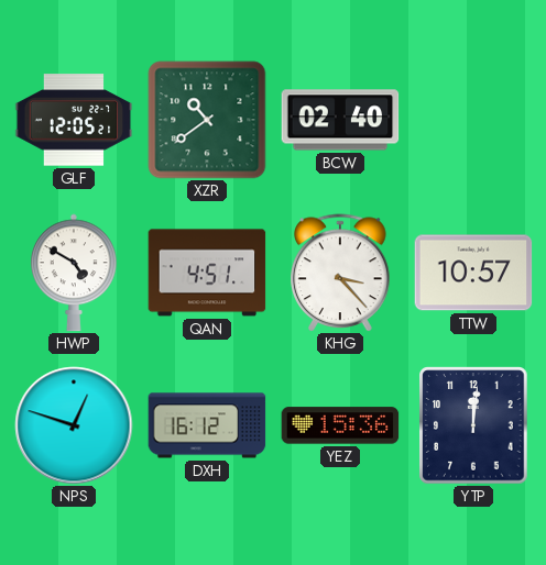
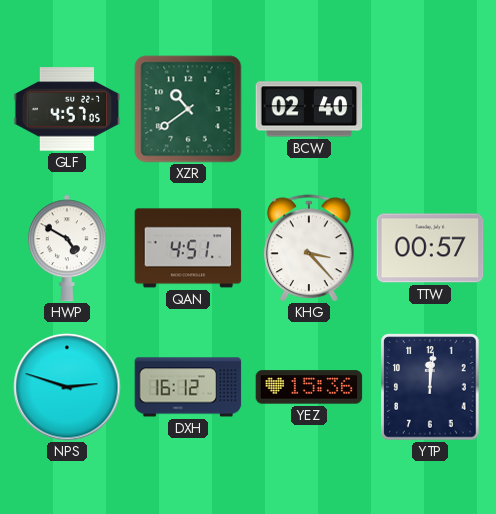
GLF: 12:05 -> 4:57
TTW: 10:57 -> 00:57
NPS: 12:48 -> 2:48
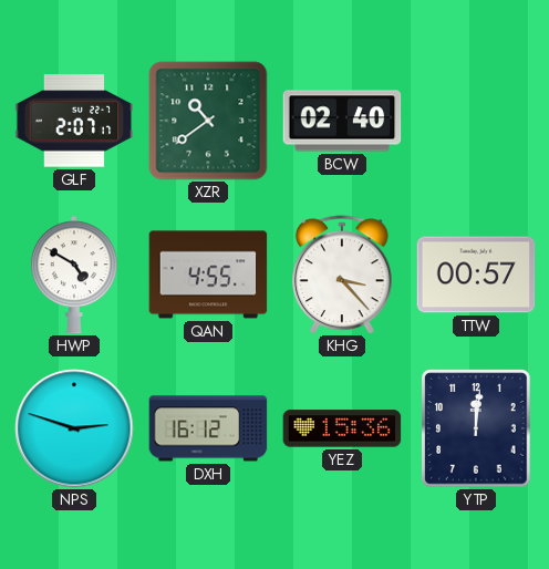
GLF: 4:57 -> 2:07
QAN: 4:51 -> 4:55
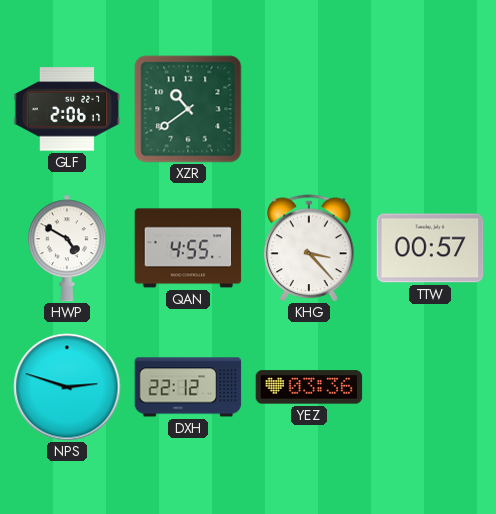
GLF: 2:07 -> 2:06
BCW: 02:40 -> none
DXH: 16:12 -> 22:12
YEZ: 15:36 -> 03:36
YTP: 12:01 -> none
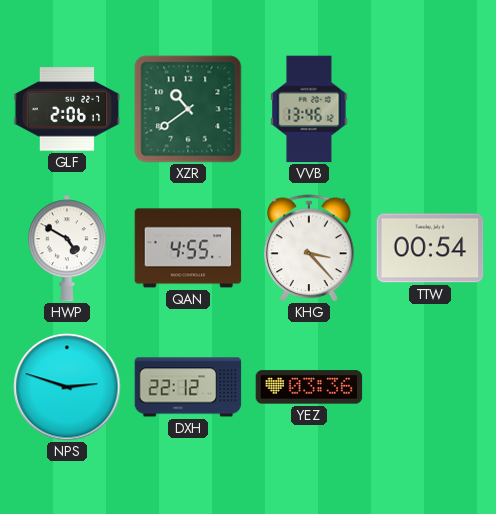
VVB: none -> 13:46
TTW: 00:57 -> 00:54
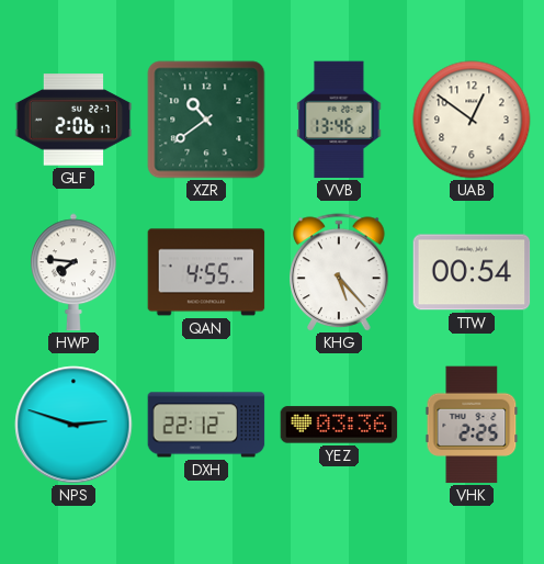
UAB: none -> 12:51
HWP: 4:50 -> 7:46
KHG: 3:23 -> 5:23
VHK: none -> 2:25
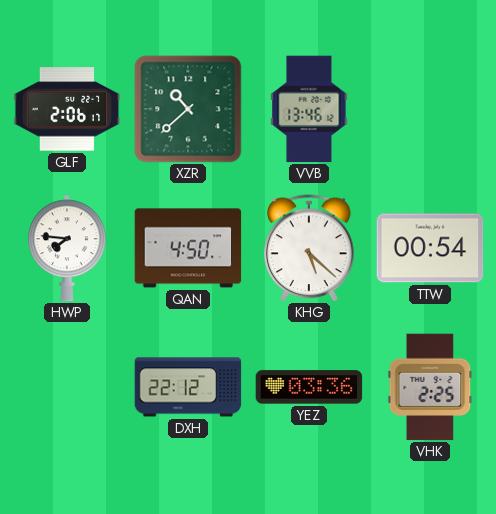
XZR: 10:39 -> 10:38
UAB: 12:51 -> none
QAN: 4:55 -> 4:50
KHG: 5:23 -> 5:22
NPS: 2:48 -> none
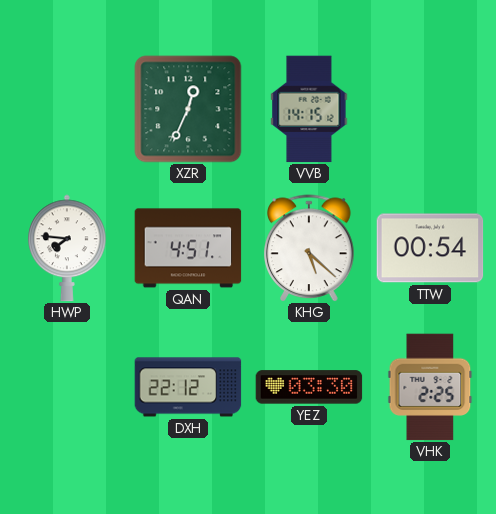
GLF: 2:06 -> none
XZR: 10:38 -> 12:34
VVB: 13:46 -> 14:15
QAN: 4:50 -> 4:51
YEZ: 03:36 -> 03:30
